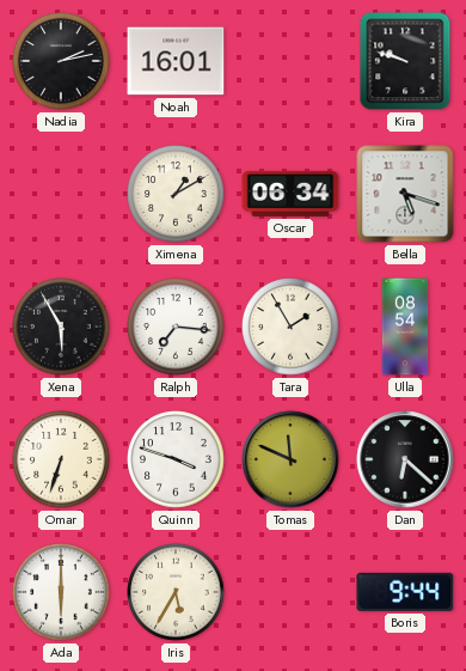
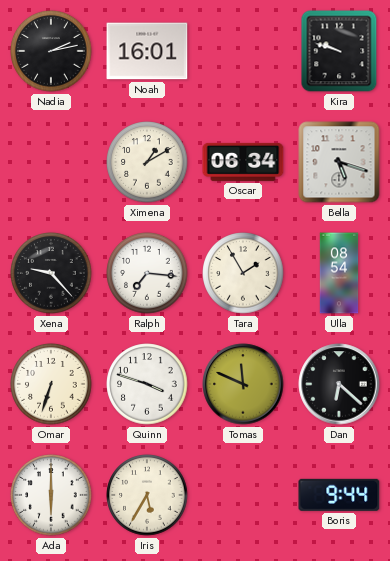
Xena: 5:55 -> 9:23
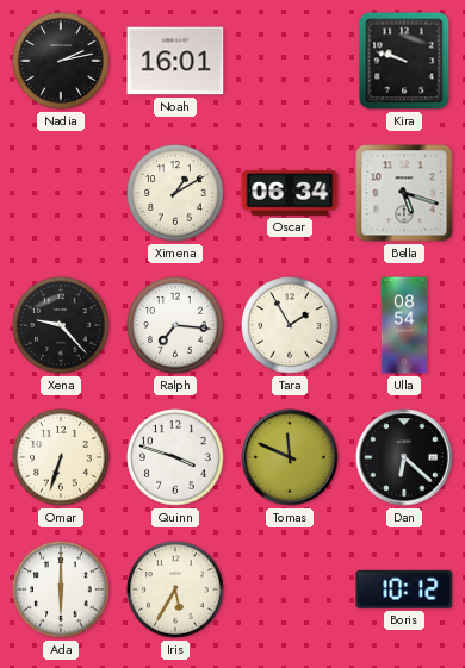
Boris: 9:44 -> 10:12
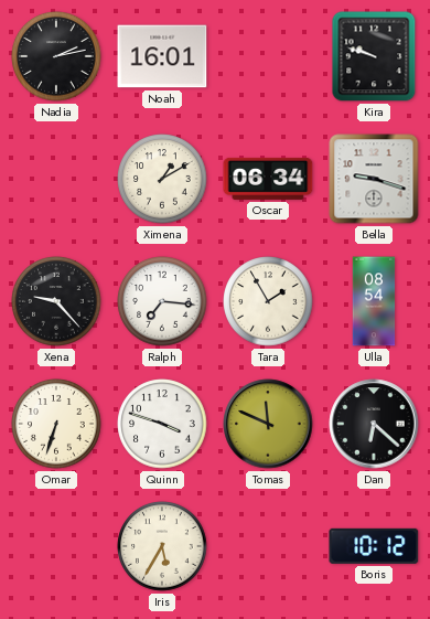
Bella: 5:18 -> 9:18
Ada: 6:00 -> none
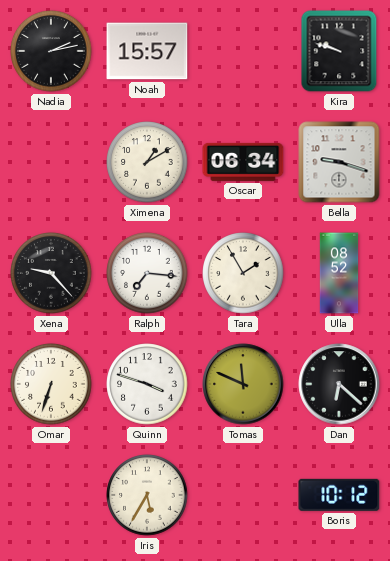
Noah: 16:01 -> 15:57
Ulla: 08:54 -> 08:52
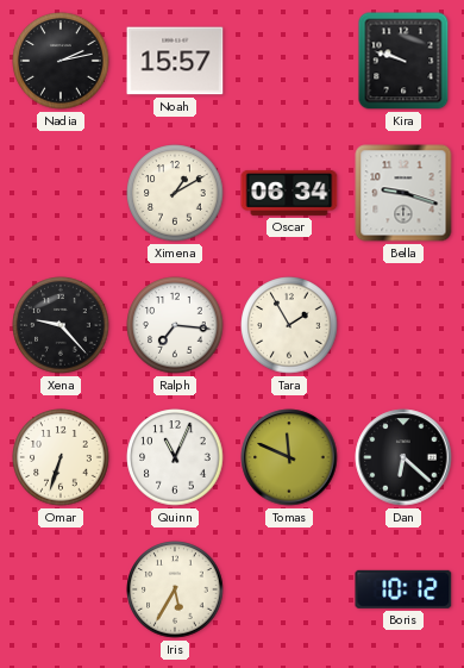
Ulla: 08:52 -> none
Quinn: 3:48 -> 11:04
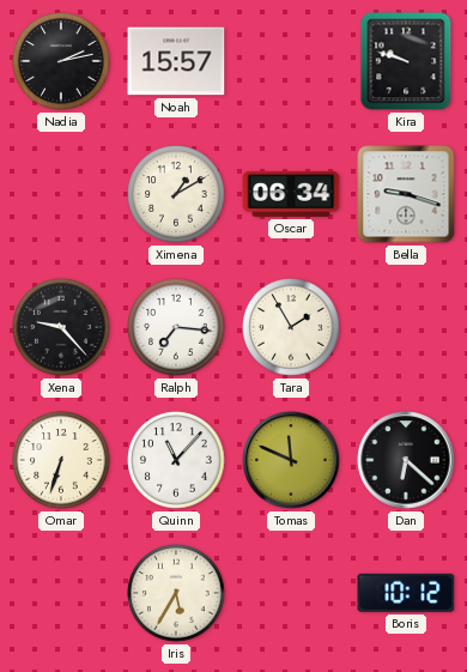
Quinn: 11:04 -> 11:07
